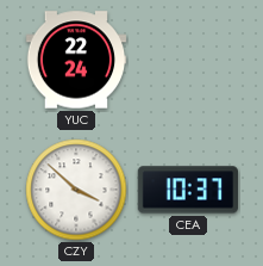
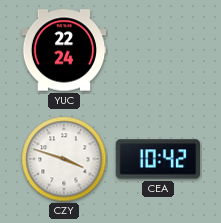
CZY: 3:52 -> 3:48
CEA: 10:37 -> 10:42
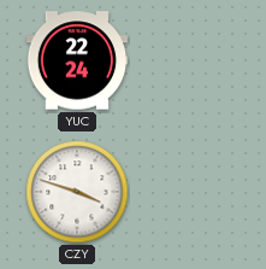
CEA: 10:42 -> none
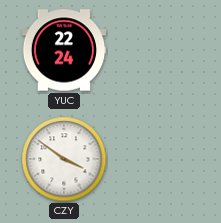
CZY: 3:48 -> 3:51
